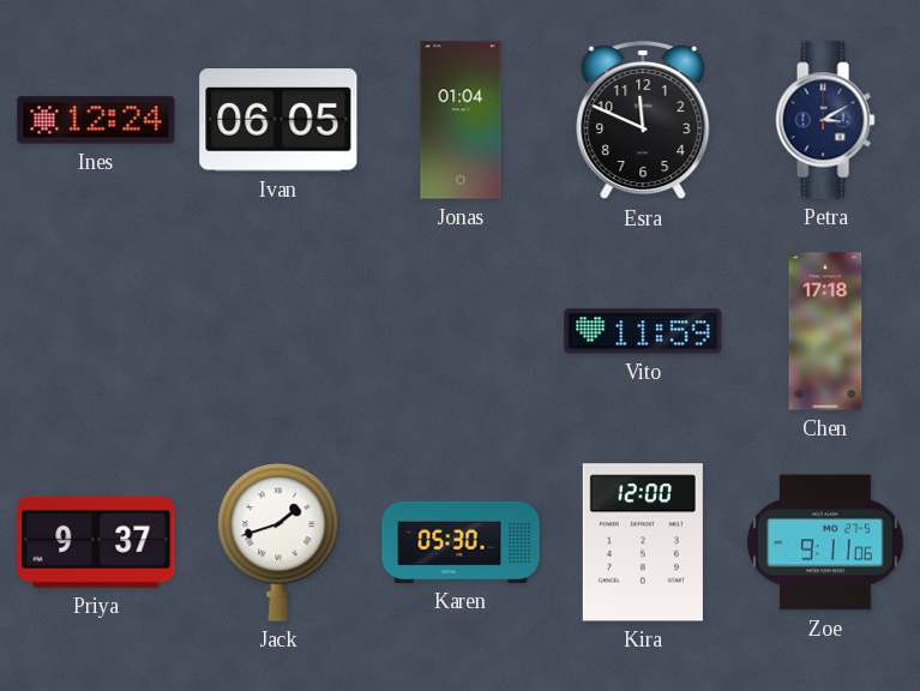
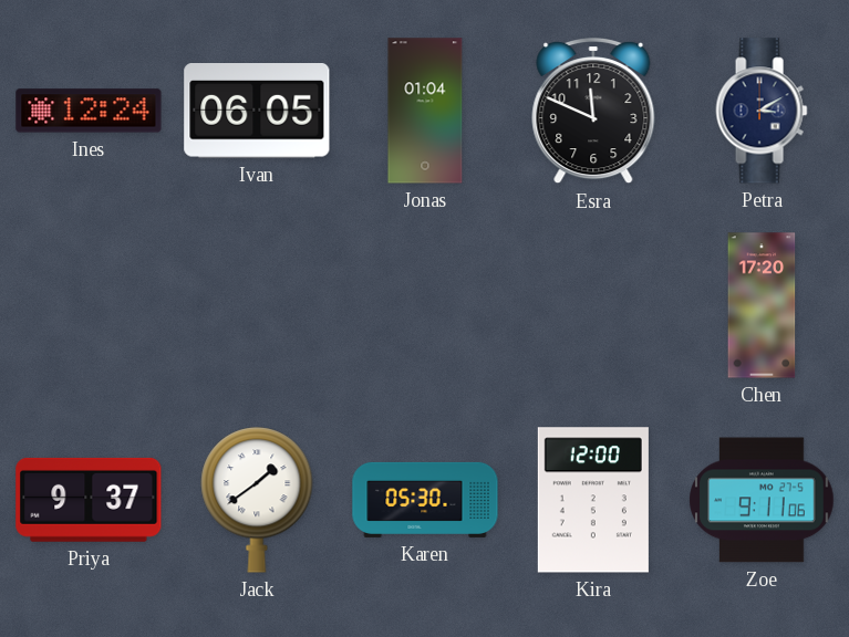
Vito: 11:59 -> none
Chen: 17:18 -> 17:20
Jack: 1:42 -> 1:39
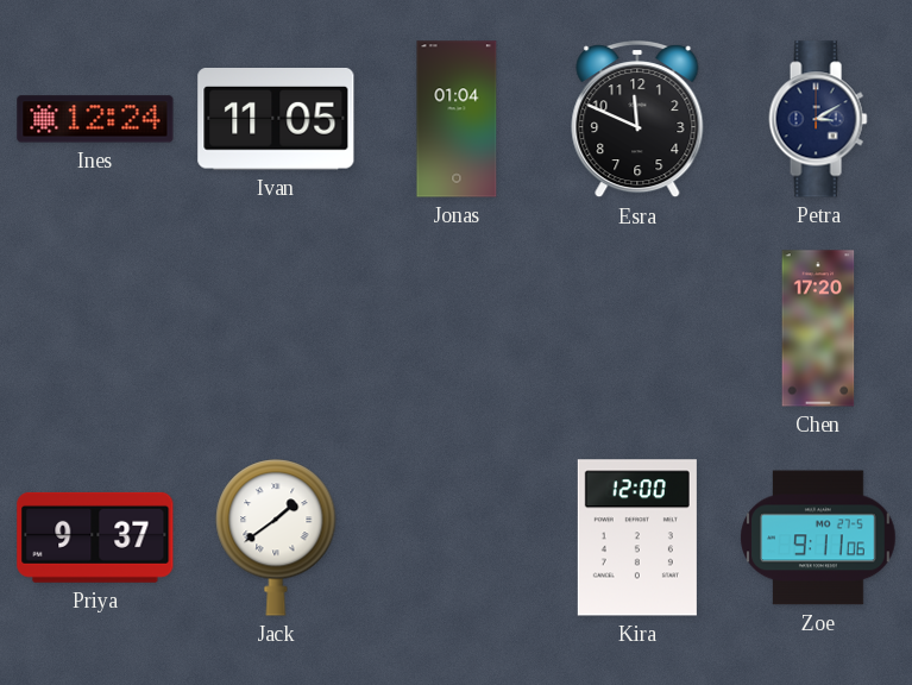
Ivan: 06:05 -> 11:05
Karen: 05:30 -> none
